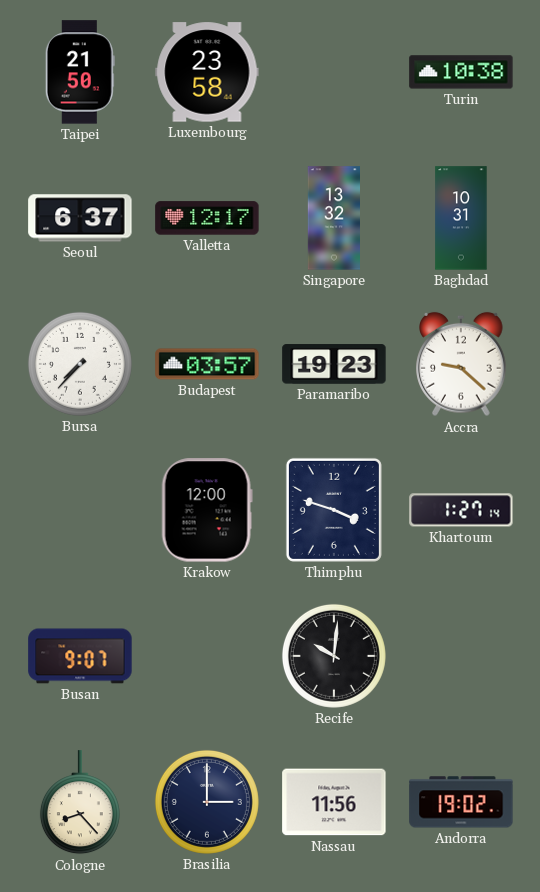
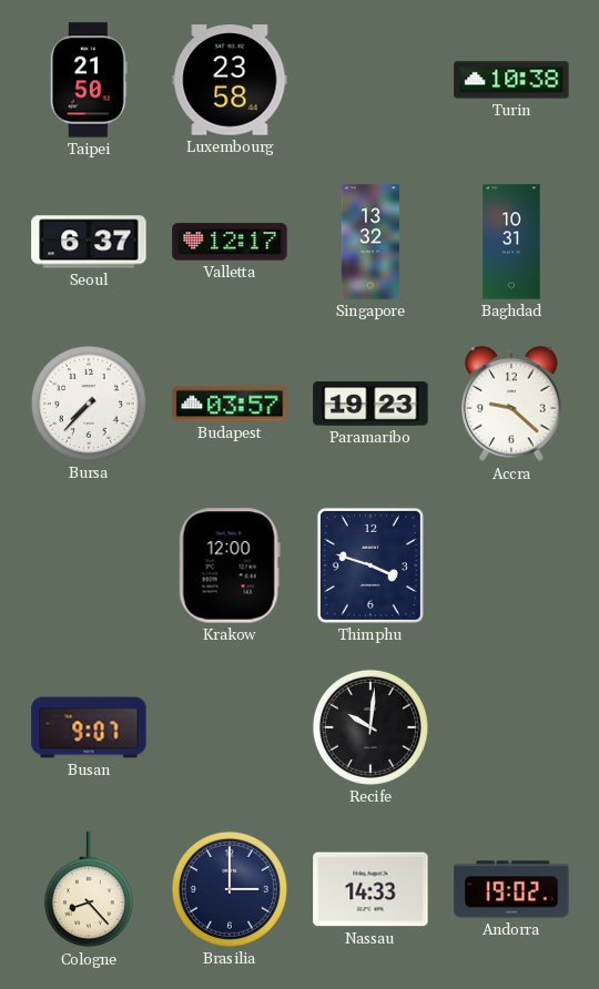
Khartoum: 1:27 -> none
Nassau: 11:56 -> 14:33
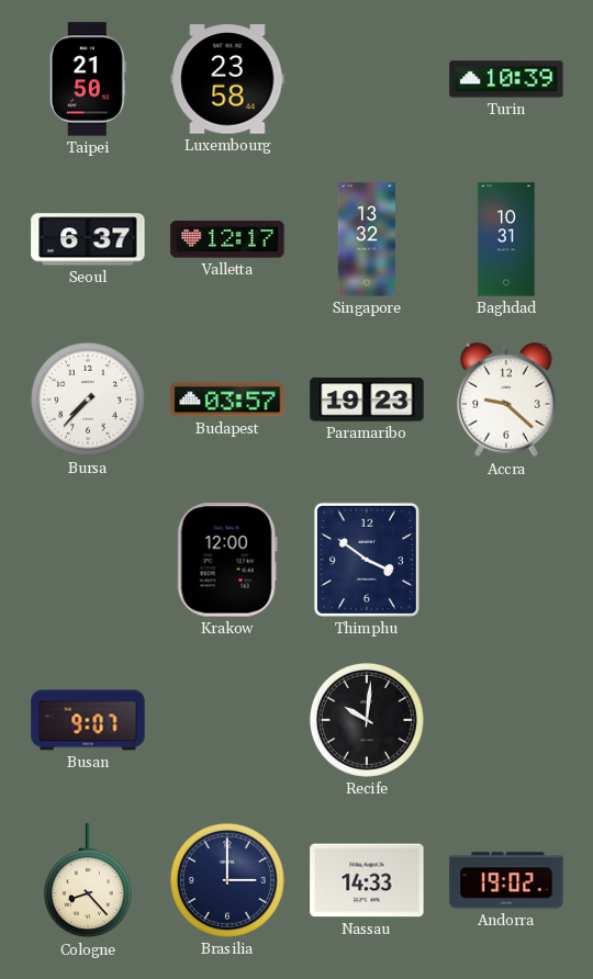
Turin: 10:38 -> 10:39
Thimphu: 3:48 -> 3:51
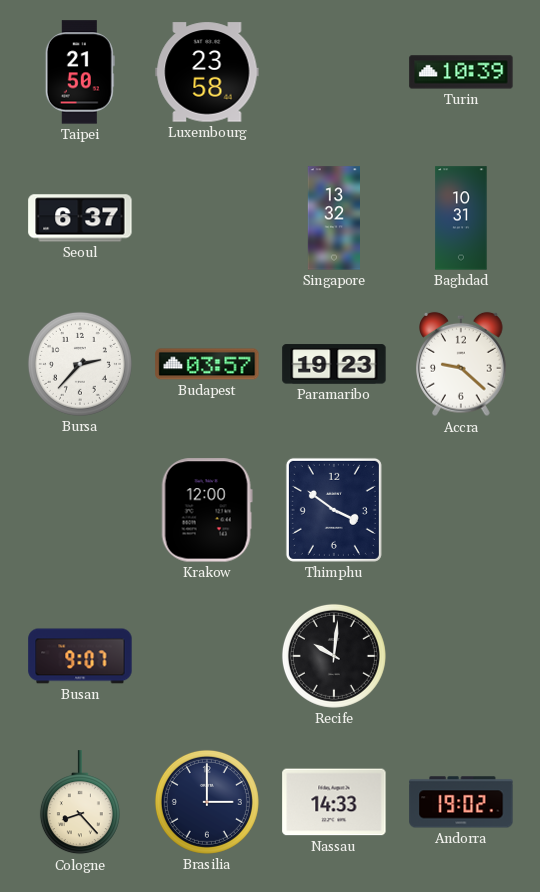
Valletta: 12:17 -> none
Bursa: 7:37 -> 2:37
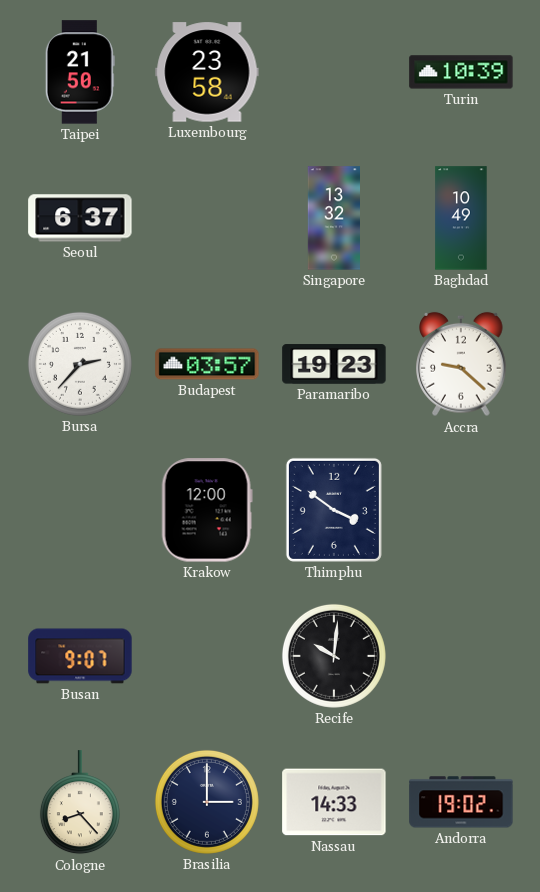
Baghdad: 10:31 -> 10:49
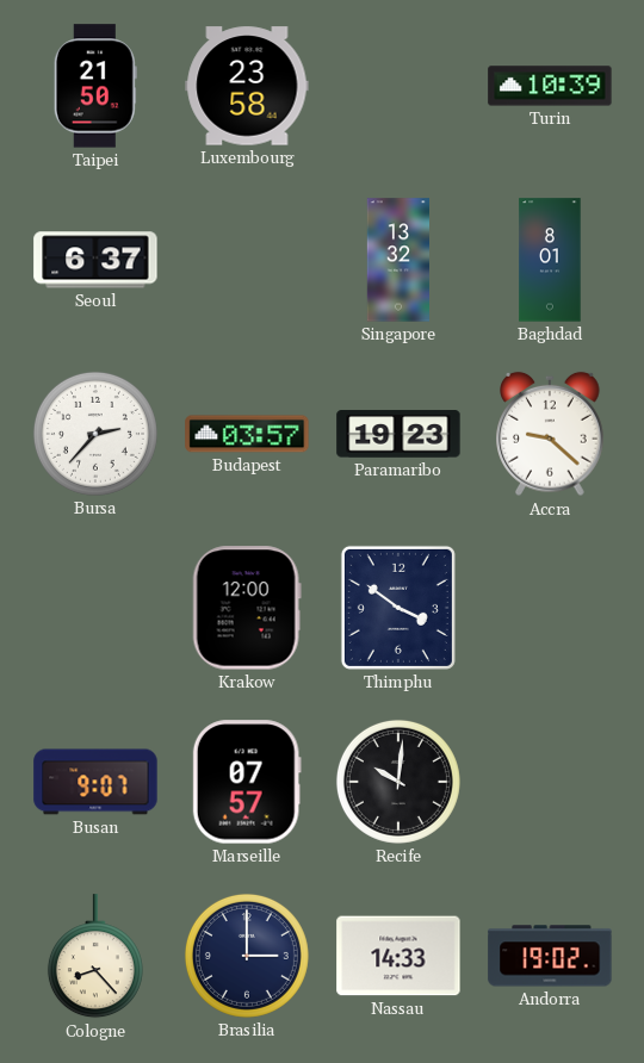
Baghdad: 10:49 -> 8:01
Marseille: none -> 07:57
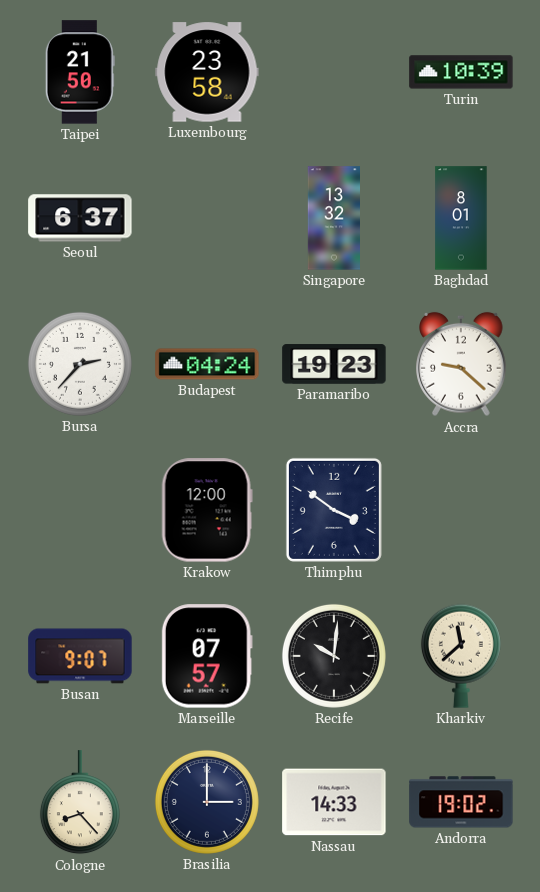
Budapest: 03:57 -> 04:24
Kharkiv: none -> 11:38
